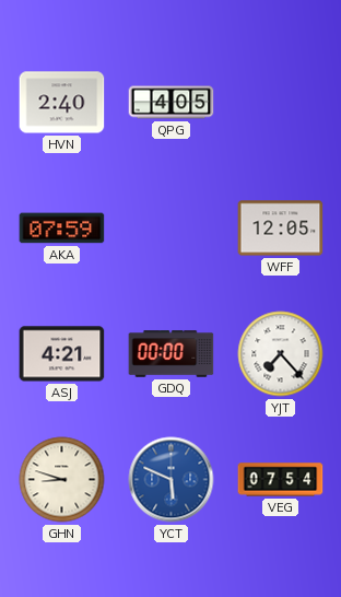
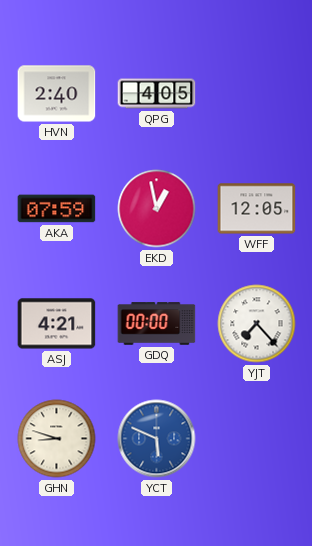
EKD: none -> 12:58
VEG: 07:54 -> none
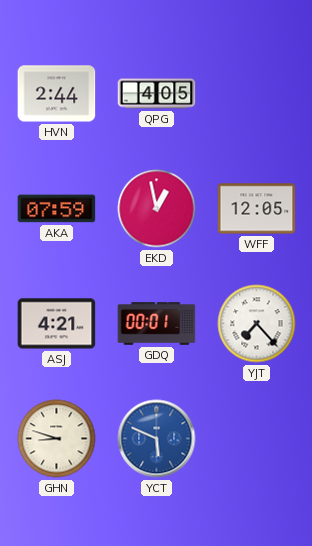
HVN: 2:40 -> 2:44
GDQ: 00:00 -> 00:01
